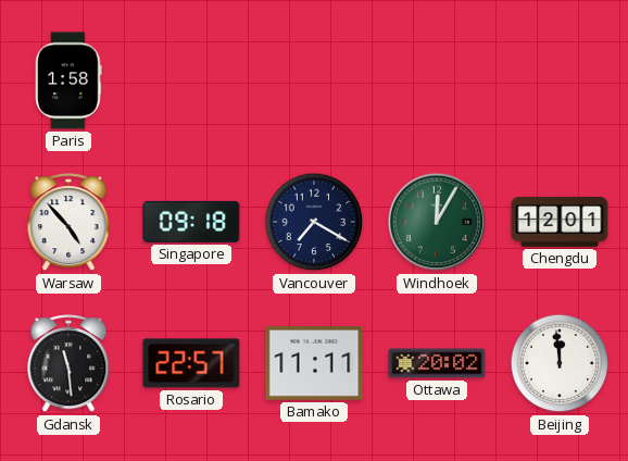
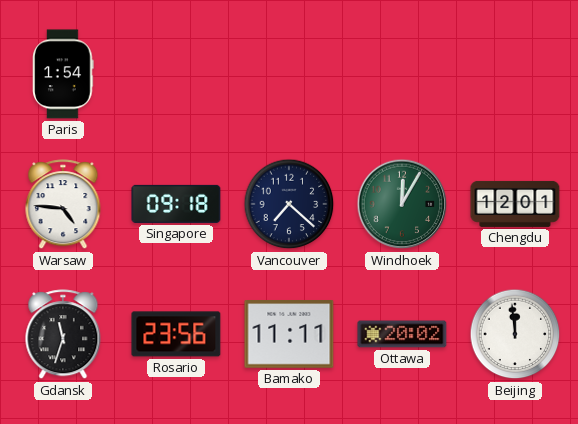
Paris: 1:58 -> 1:54
Warsaw: 4:53 -> 4:46
Vancouver: 7:20 -> 7:22
Gdansk: 11:29 -> 11:33
Rosario: 22:57 -> 23:56
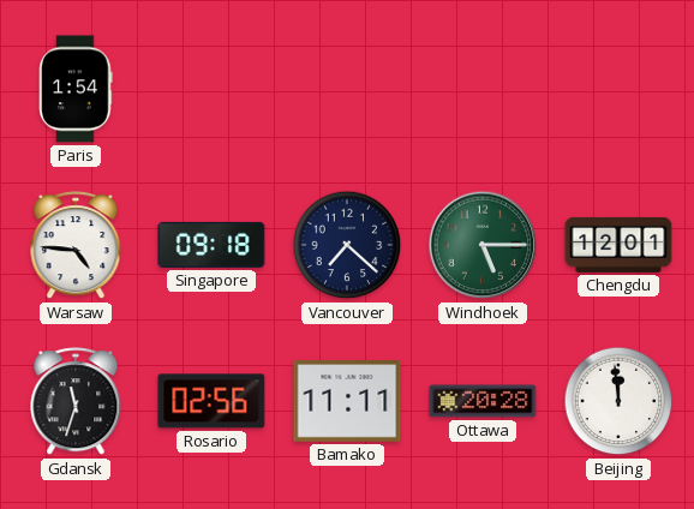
Windhoek: 12:05 -> 5:15
Rosario: 23:56 -> 02:56
Ottawa: 20:02 -> 20:28
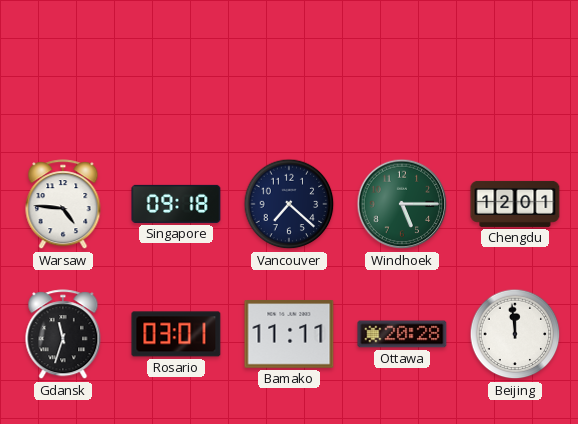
Paris: 1:54 -> none
Rosario: 02:56 -> 03:01
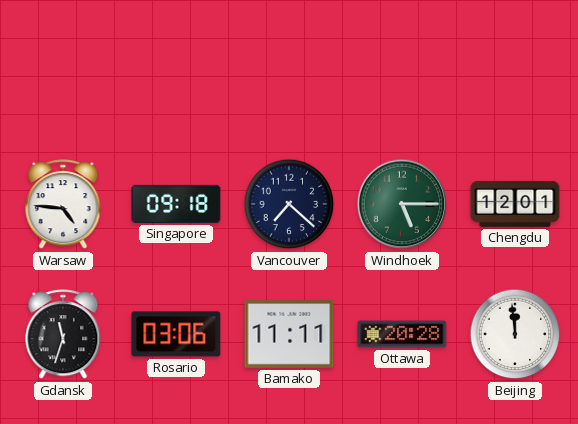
Rosario: 03:01 -> 03:06
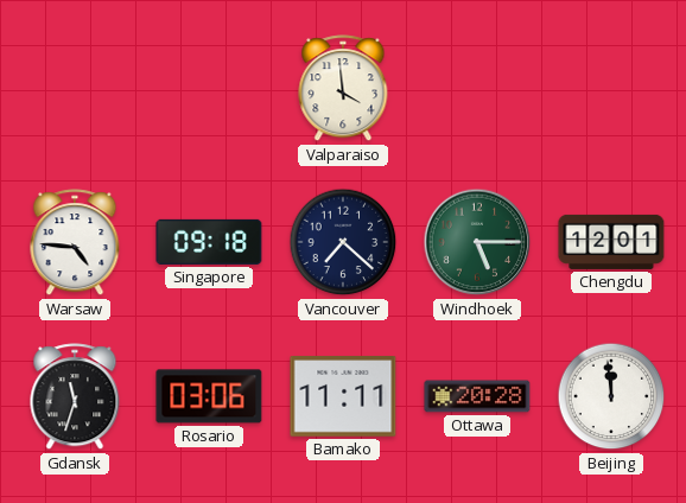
Valparaiso: none -> 3:59
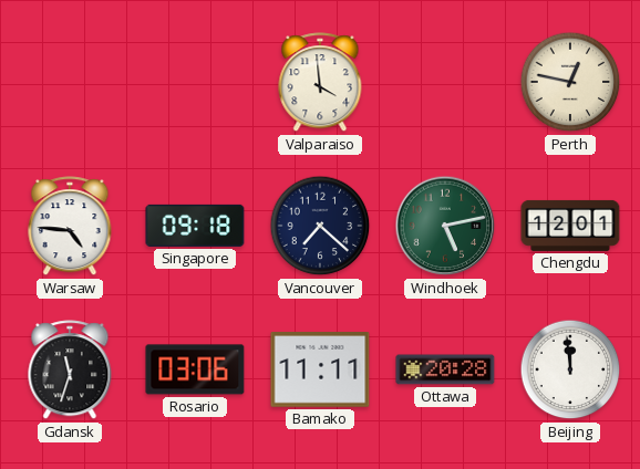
Perth: none -> 12:47
Windhoek: 5:15 -> 5:13
